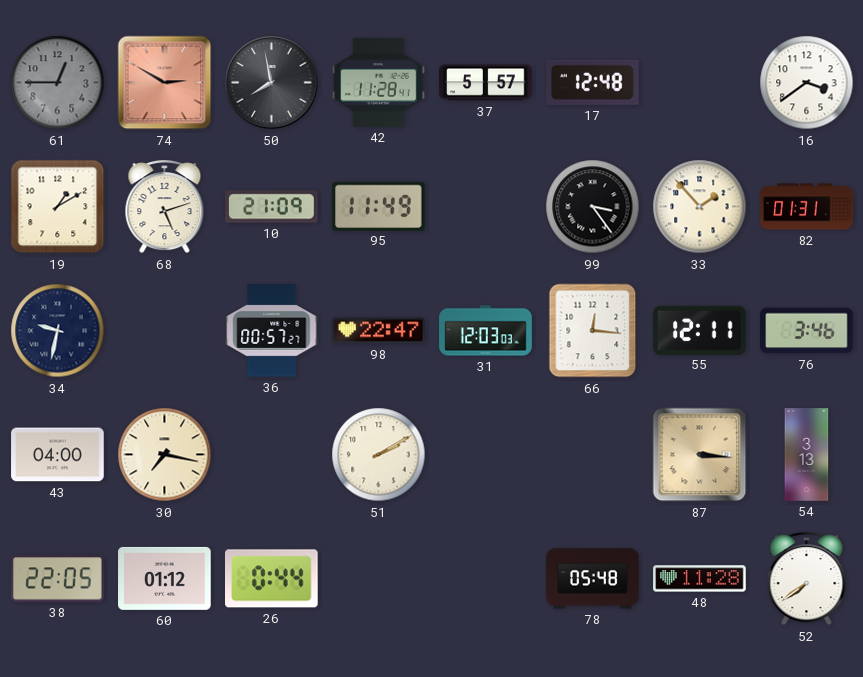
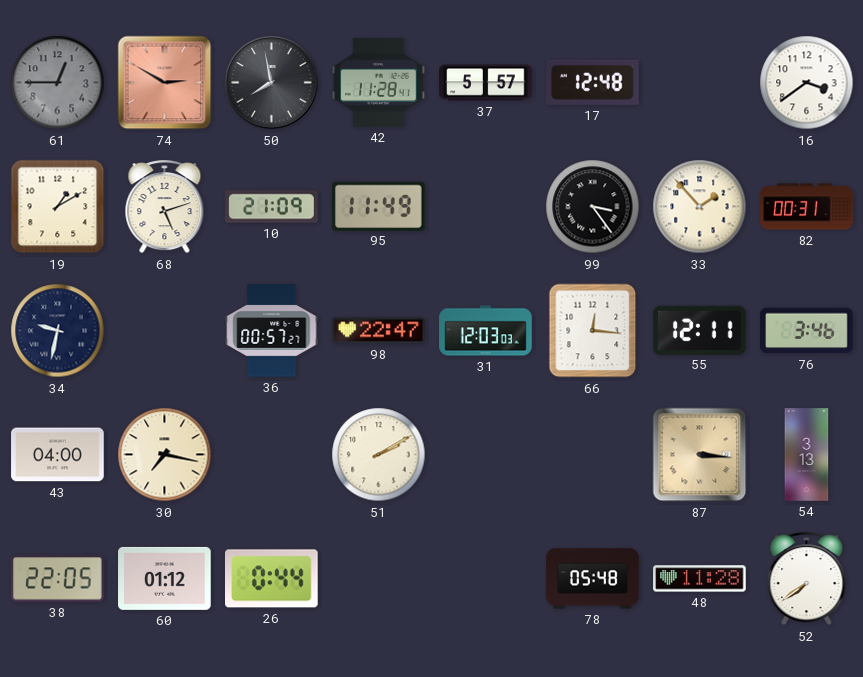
82: 01:31 -> 00:31
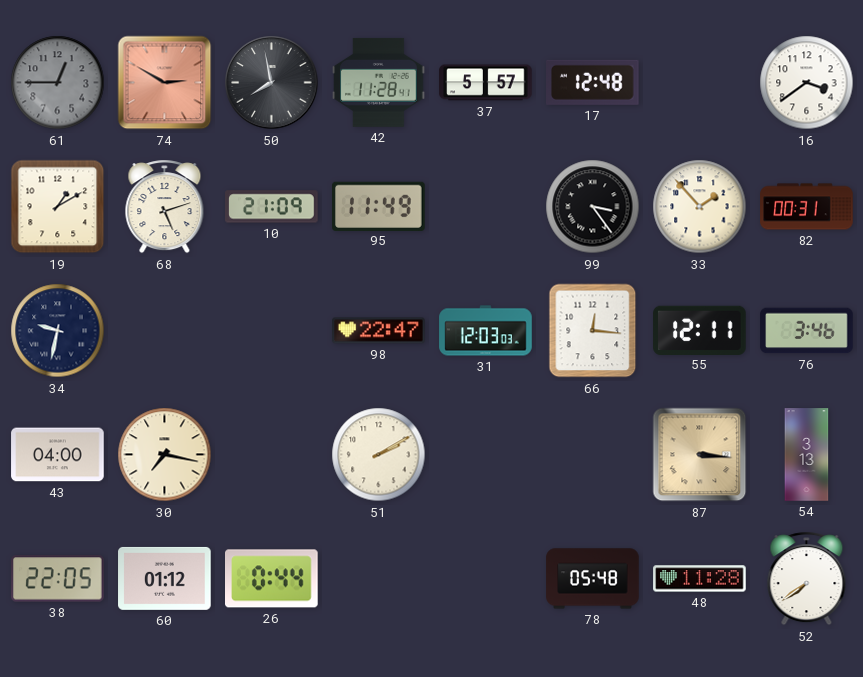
36: 00:57 -> none
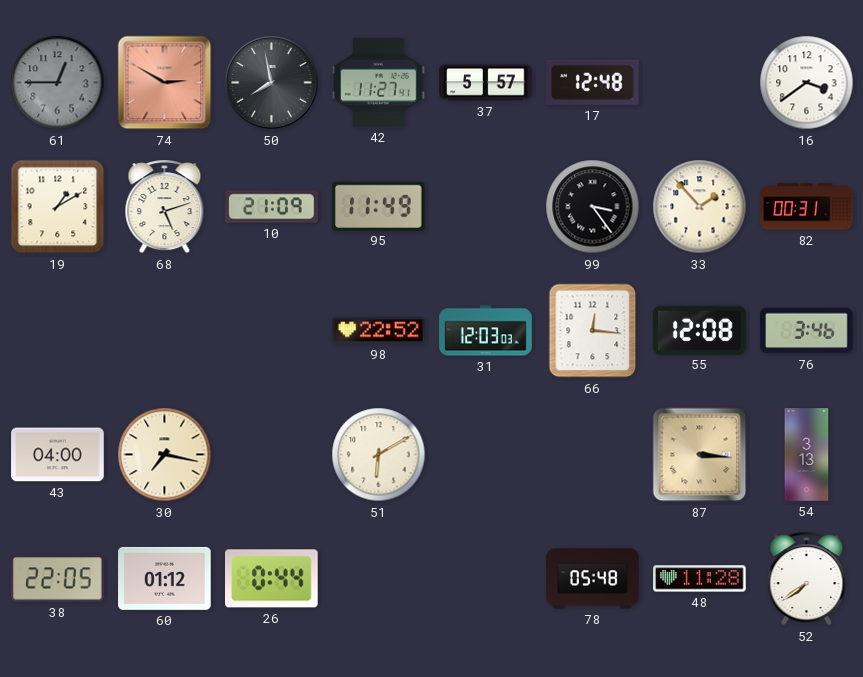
42: 11:28 -> 11:27
34: 9:32 -> none
98: 22:47 -> 22:52
55: 12:11 -> 12:08
51: 2:10 -> 6:10
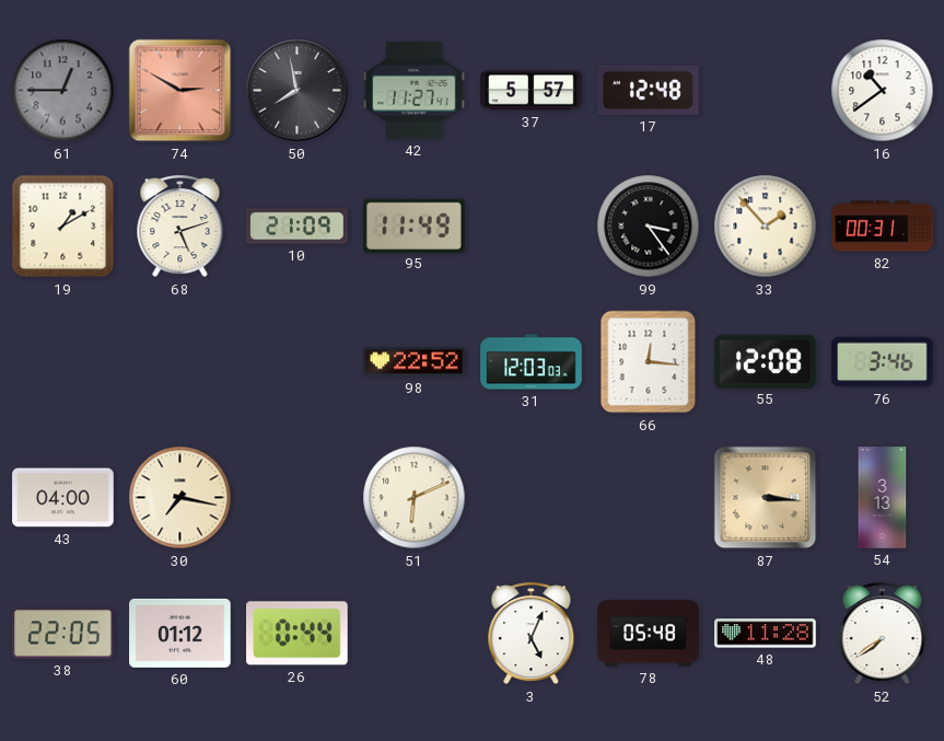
16: 3:39 -> 10:39
51: 6:10 -> 6:11
3: none -> 5:04
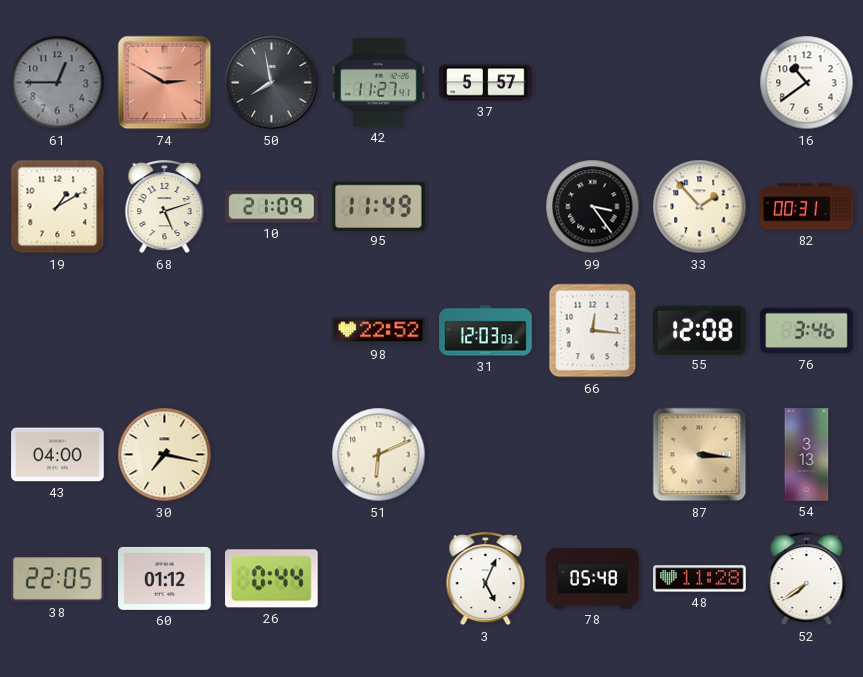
17: 12:48 -> none
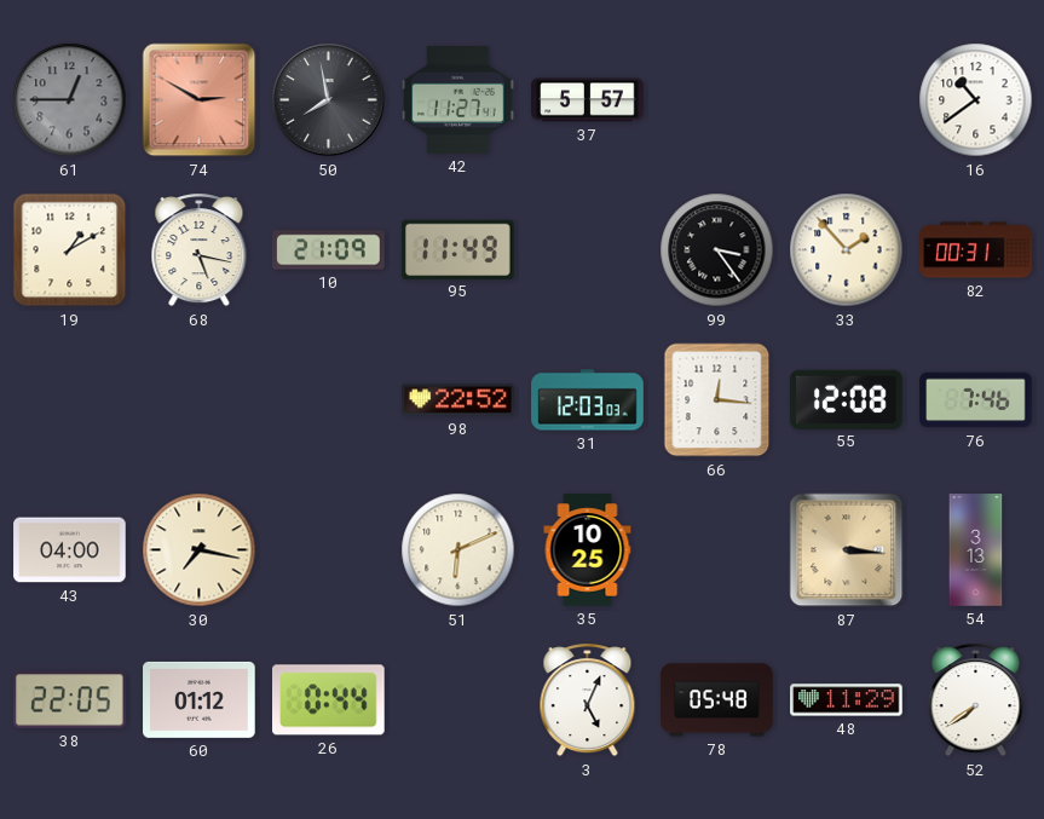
68: 5:12 -> 5:17
76: 3:46 -> 7:46
35: none -> 10:25
48: 11:28 -> 11:29
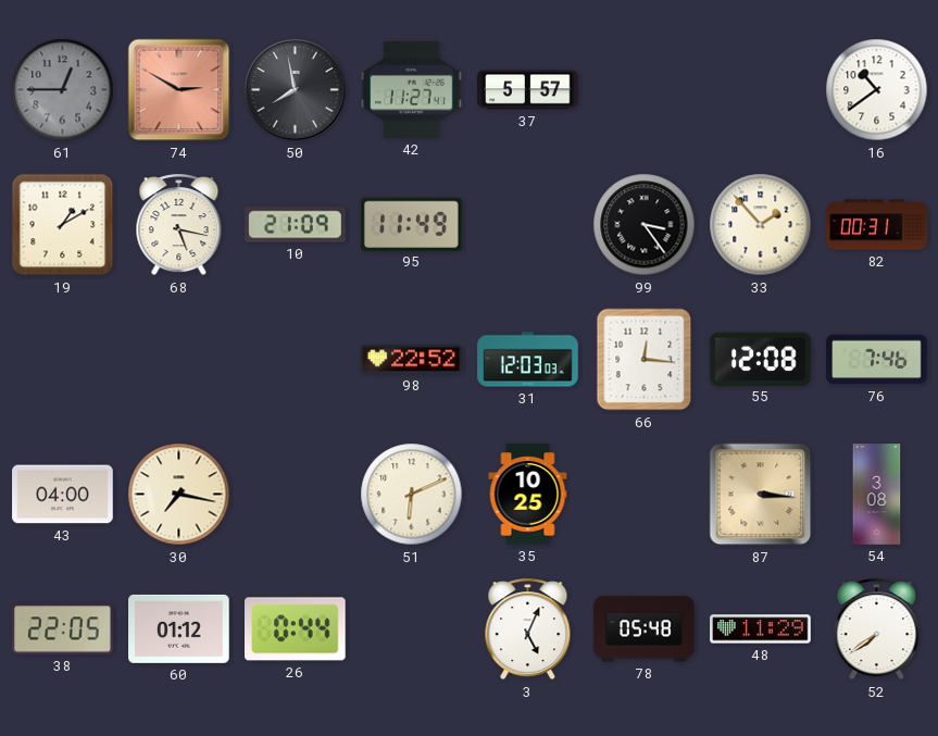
54: 3:13 -> 3:08
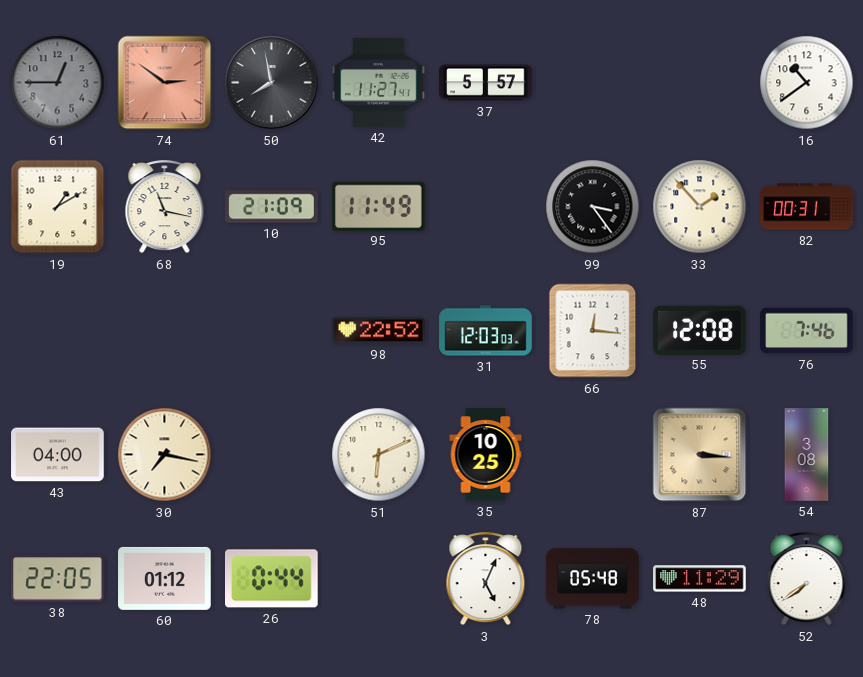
74: 2:50 -> 2:51
68: 5:17 -> 11:17
